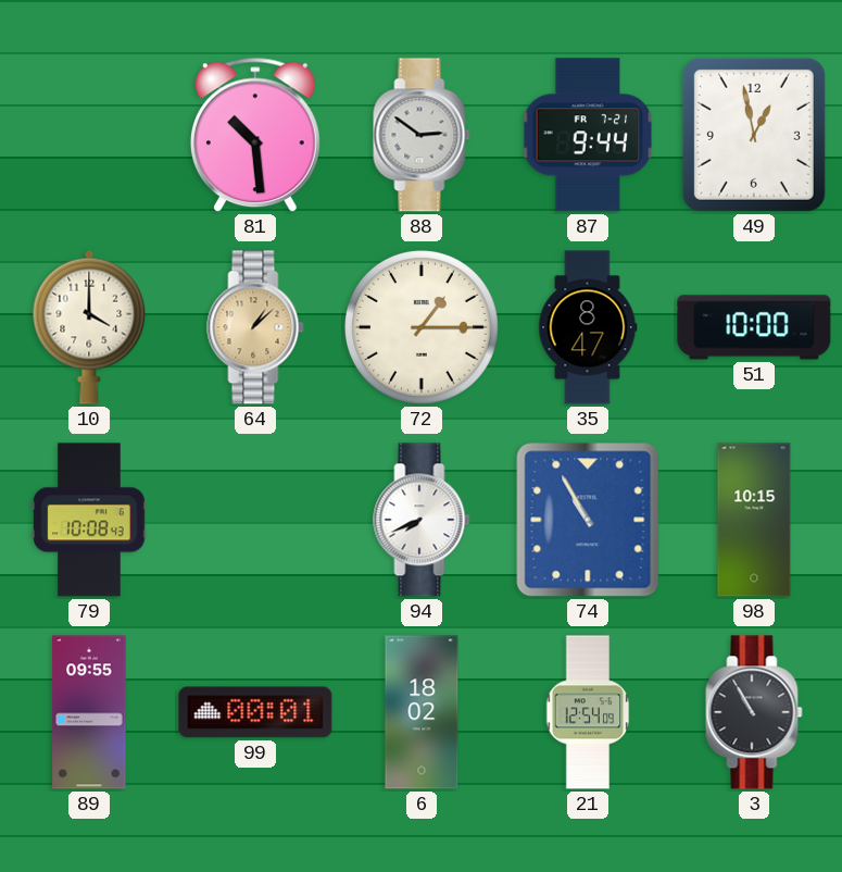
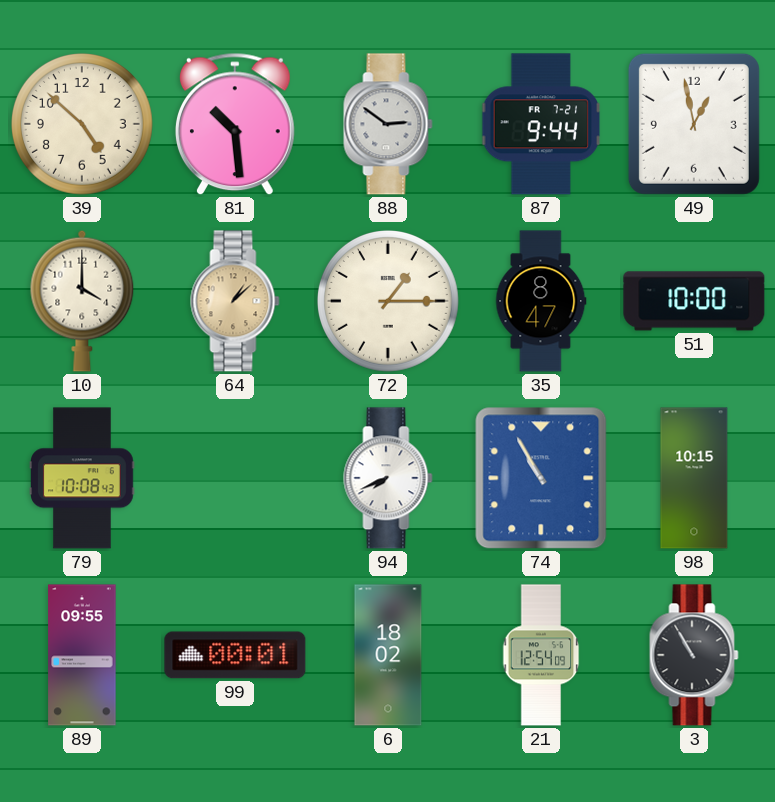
39: none -> 4:52
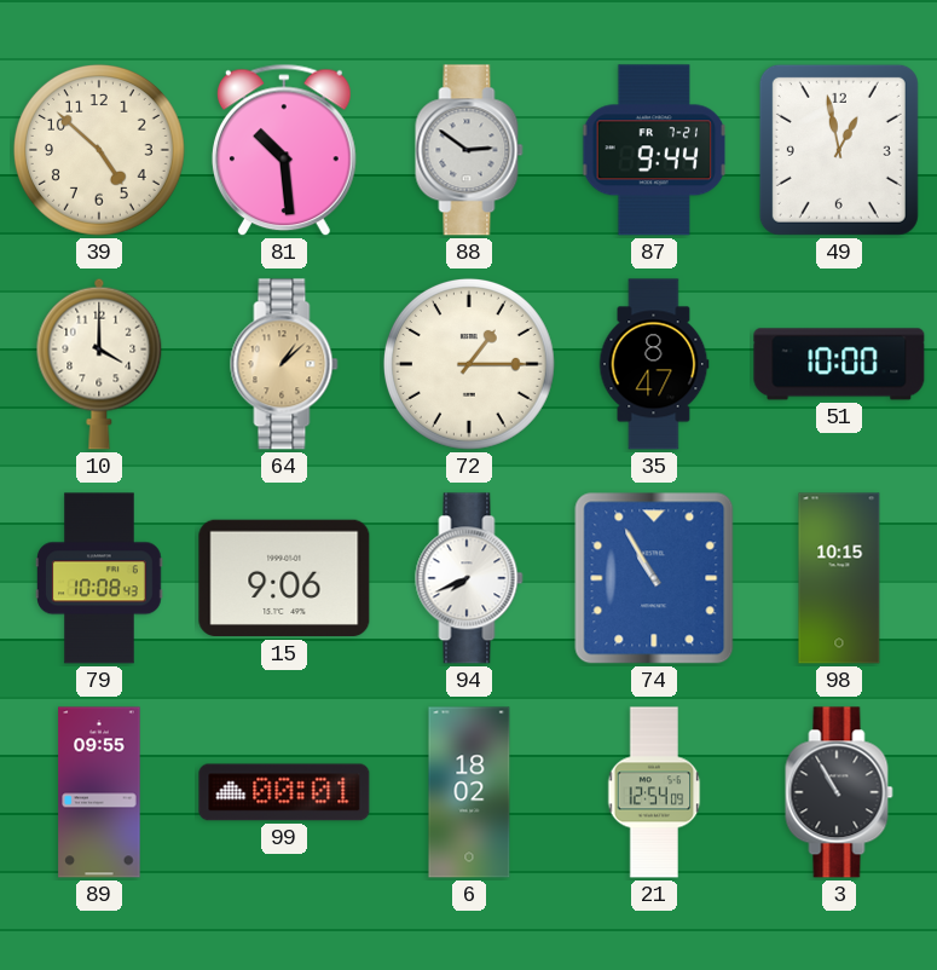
15: none -> 9:06
